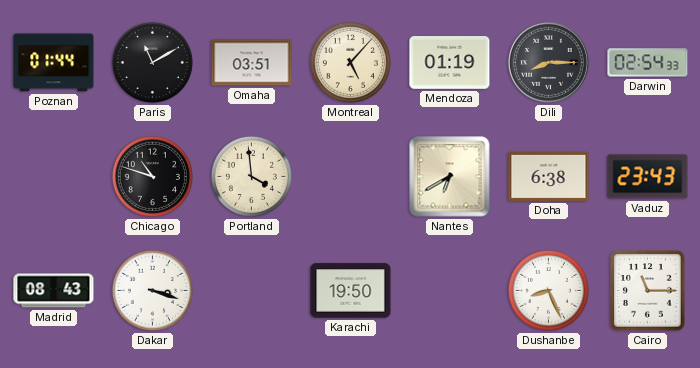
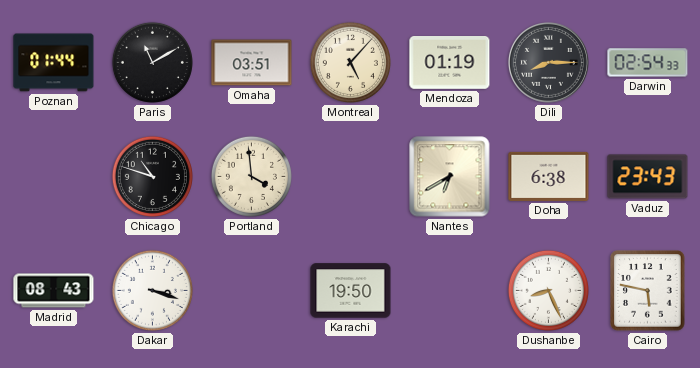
Cairo: 11:15 -> 5:47
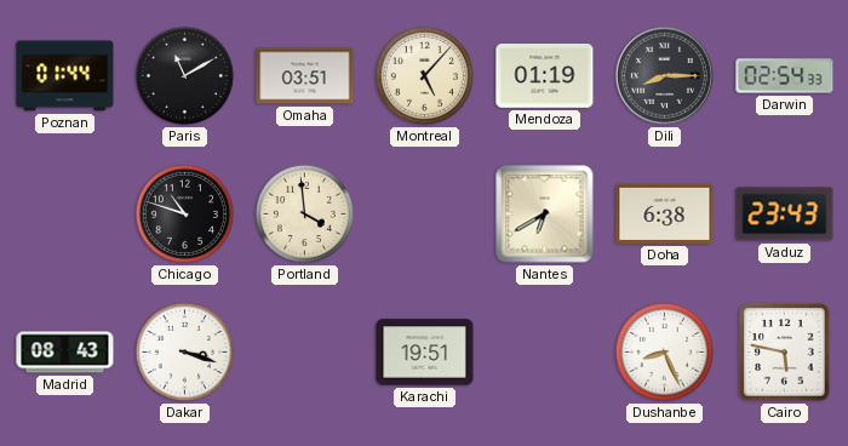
Karachi: 19:50 -> 19:51
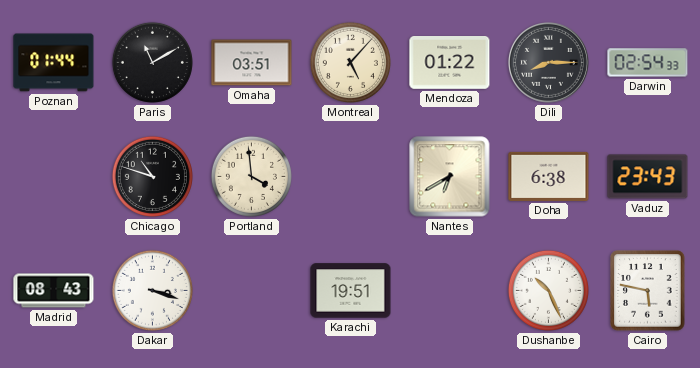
Mendoza: 01:19 -> 01:22
Dushanbe: 8:26 -> 10:26
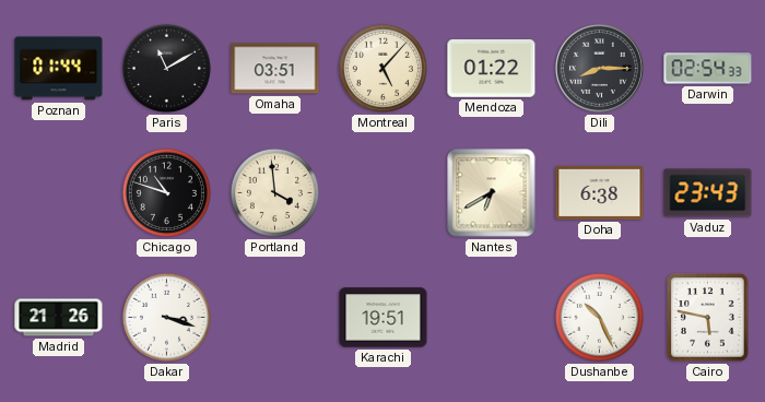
Madrid: 08:43 -> 21:26
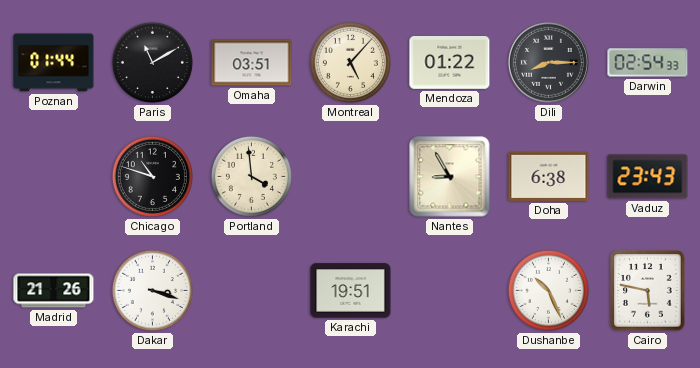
Nantes: 6:40 -> 8:55
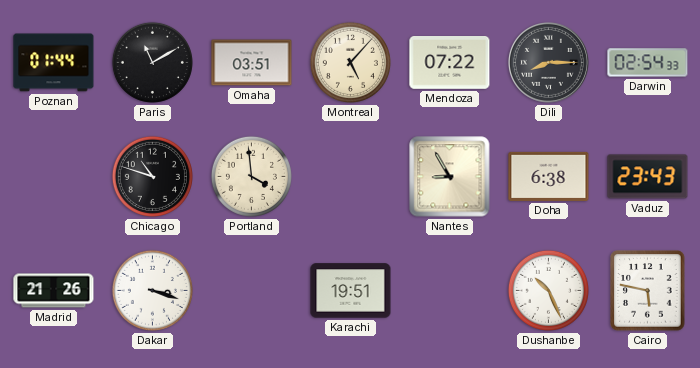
Mendoza: 01:22 -> 07:22
